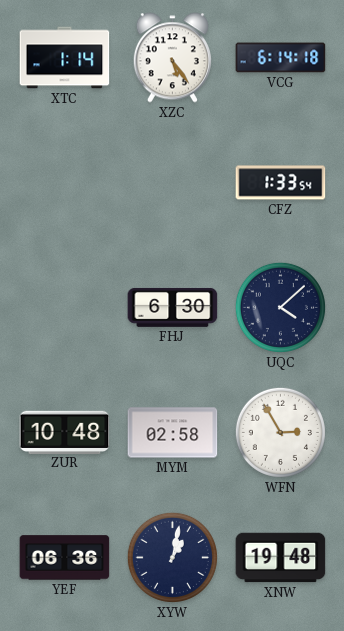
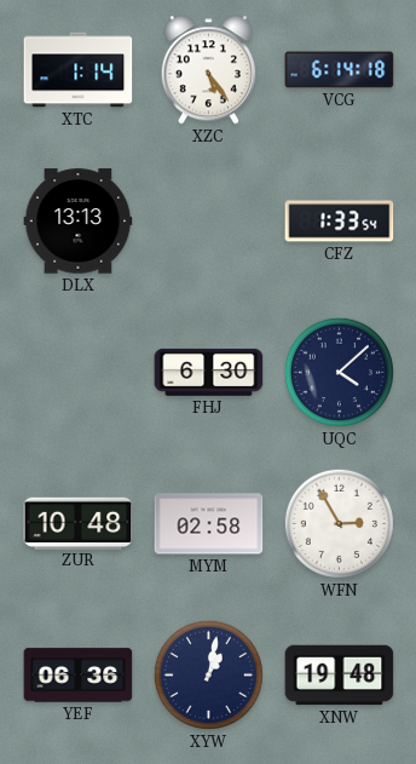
DLX: none -> 13:13
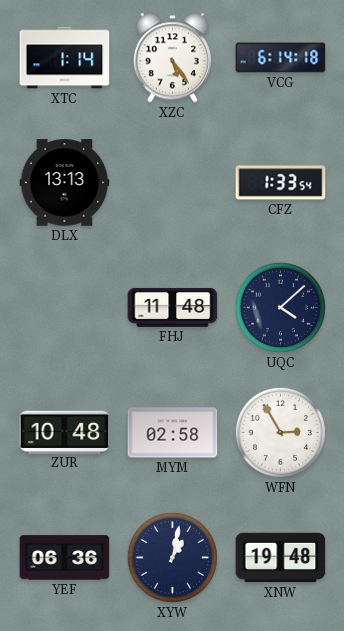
FHJ: 6:30 -> 11:48
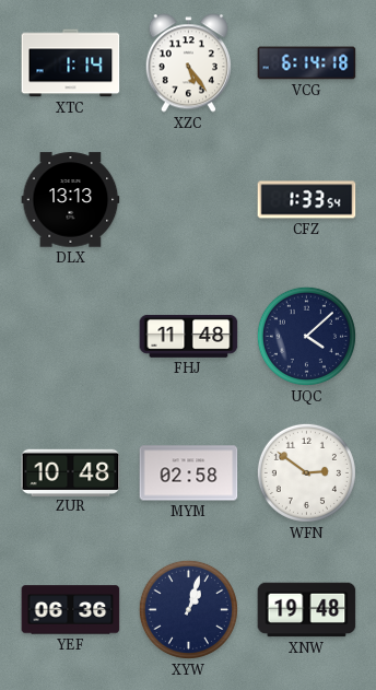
WFN: 2:55 -> 2:51
XYW: 1:02 -> 1:03
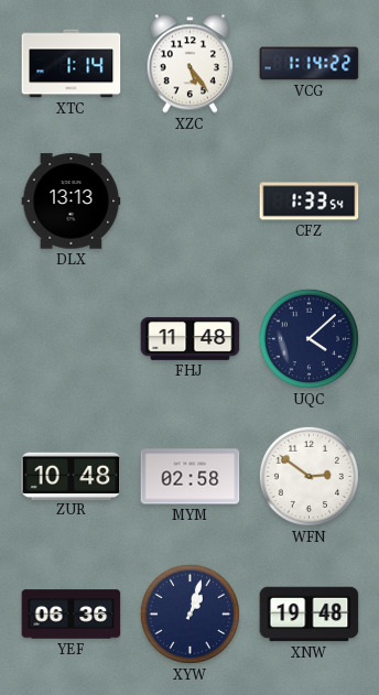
VCG: 6:14 -> 1:14
